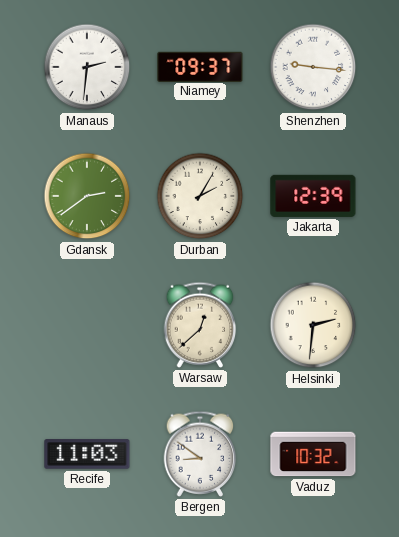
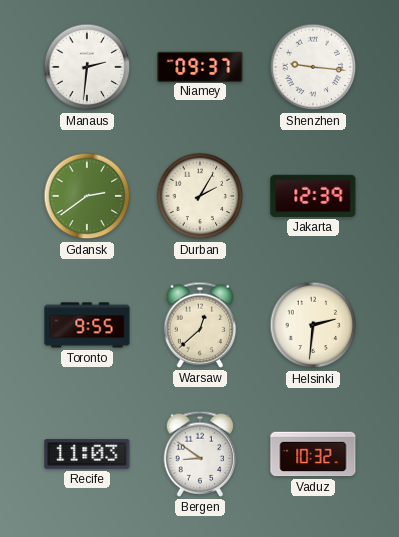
Toronto: none -> 9:55
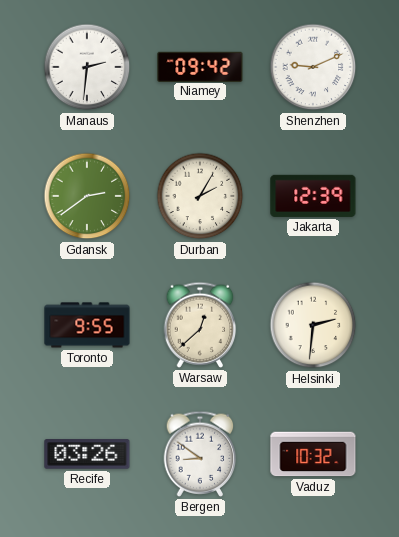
Niamey: 09:37 -> 09:42
Shenzhen: 9:16 -> 9:11
Recife: 11:03 -> 03:26
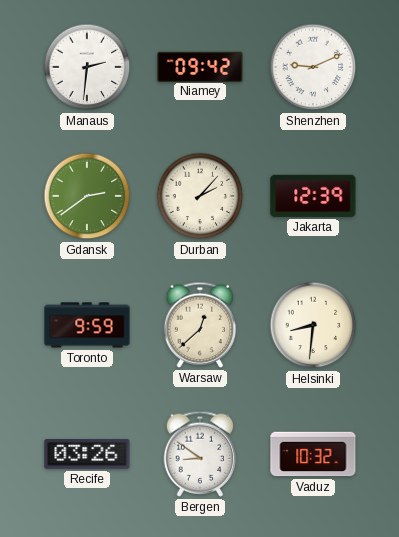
Durban: 2:05 -> 2:07
Toronto: 9:55 -> 9:59
Helsinki: 2:31 -> 8:31
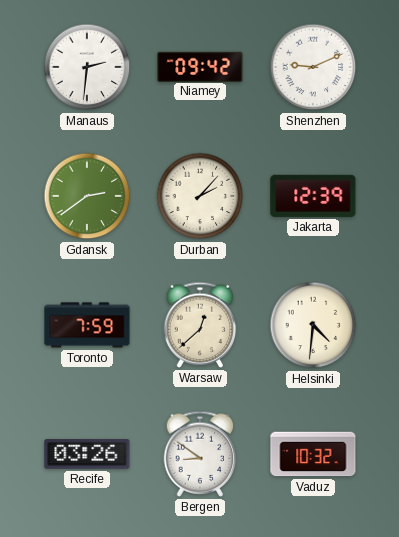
Toronto: 9:59 -> 7:59
Helsinki: 8:31 -> 4:31
